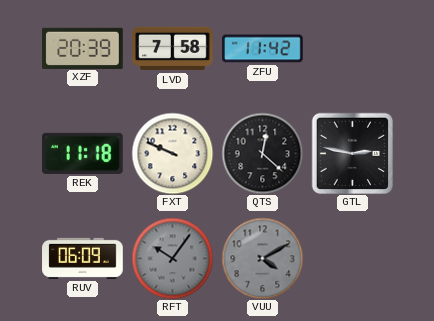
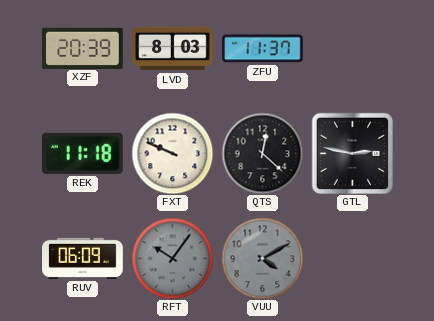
LVD: 7:58 -> 8:03
ZFU: 11:42 -> 11:37
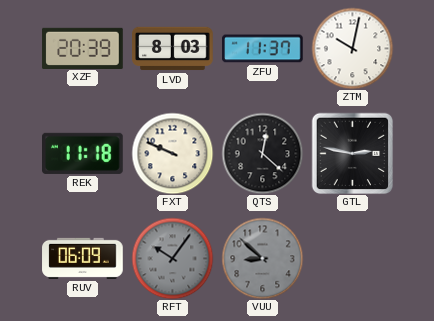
ZTM: none -> 10:02
VUU: 4:10 -> 8:52
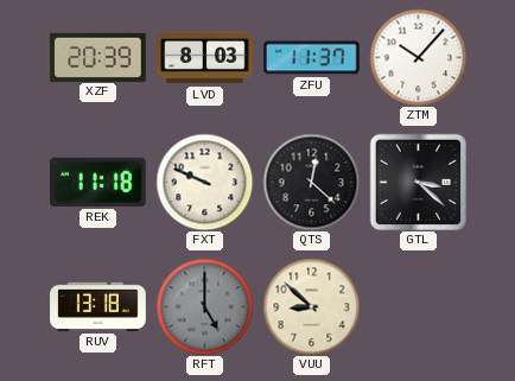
ZTM: 10:02 -> 10:07
GTL: 2:47 -> 3:22
RUV: 06:09 -> 13:18
RFT: 10:06 -> 5:00
VUU dial: grey -> cream
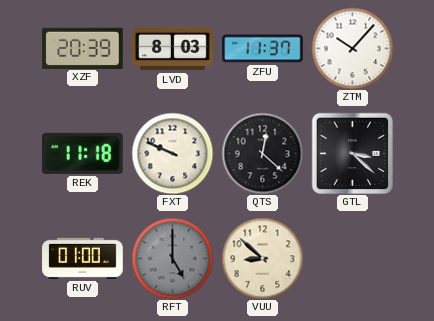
RUV: 13:18 -> 01:00
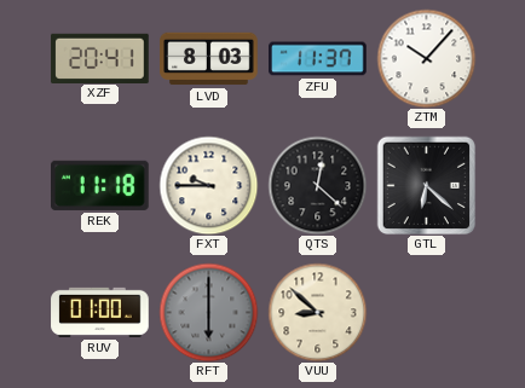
XZF: 20:39 -> 20:41
FXT: 9:49 -> 9:45
GTL: 3:22 -> 6:22
RFT: 5:00 -> 6:00
